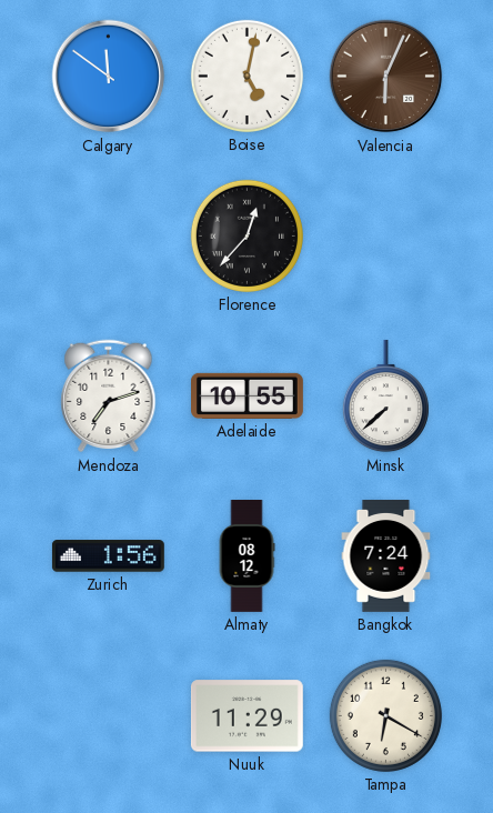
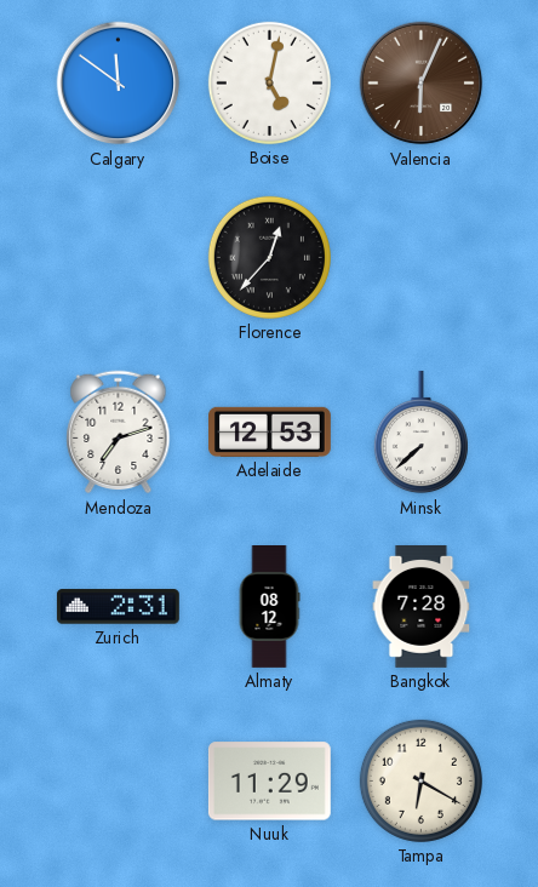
Adelaide: 10:55 -> 12:53
Zurich: 1:56 -> 2:31
Bangkok: 7:24 -> 7:28
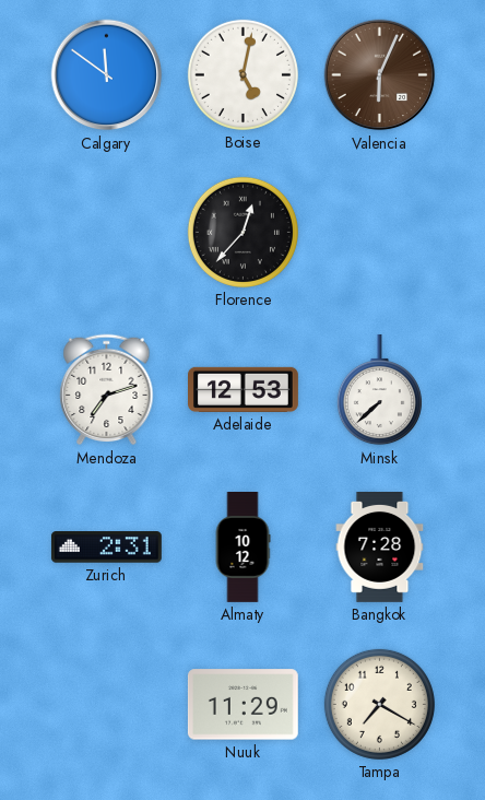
Almaty: 08:12 -> 10:12
Tampa: 6:20 -> 7:20
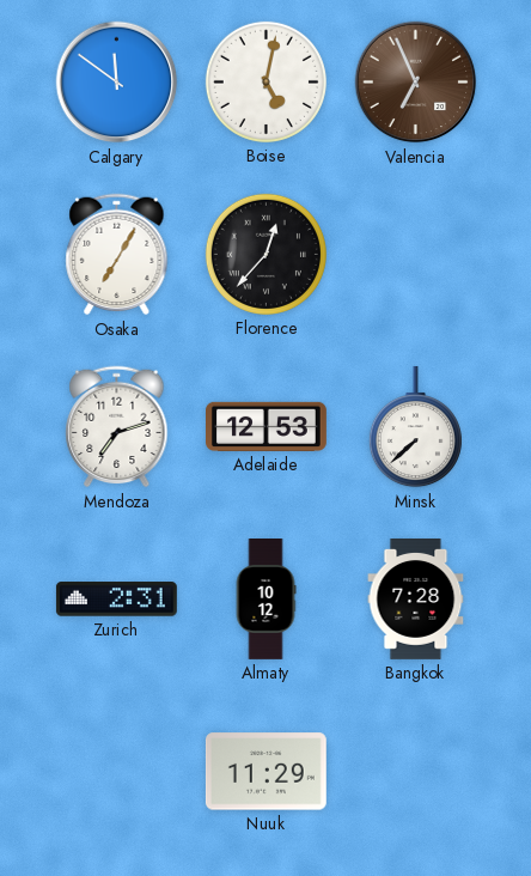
Valencia: 6:04 -> 6:56
Osaka: none -> 7:05
Tampa: 7:20 -> none
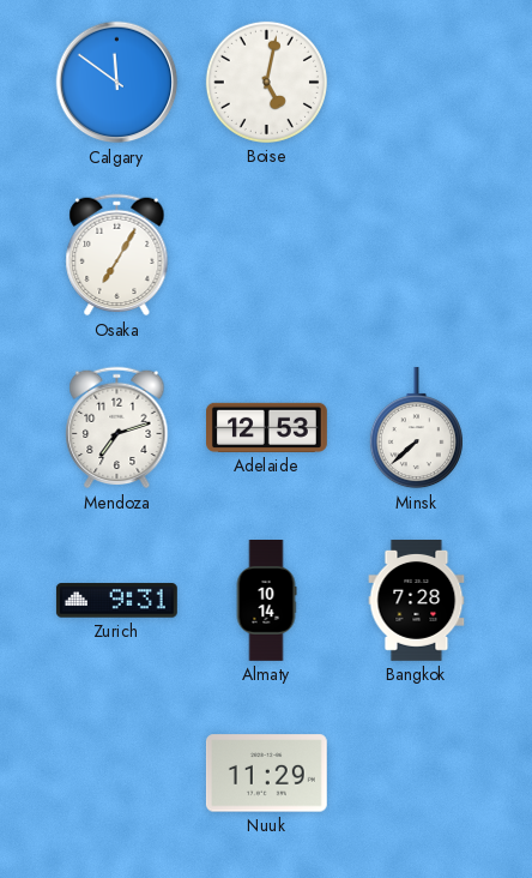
Valencia: 6:56 -> none
Florence: 12:37 -> none
Zurich: 2:31 -> 9:31
Almaty: 10:12 -> 10:14
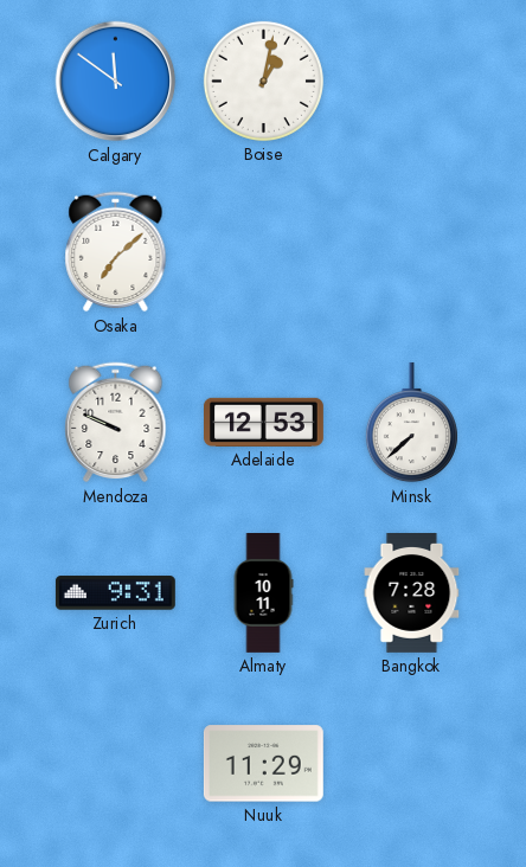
Boise: 5:02 -> 1:02
Osaka: 7:05 -> 7:08
Mendoza: 7:12 -> 9:49
Almaty: 10:14 -> 10:11
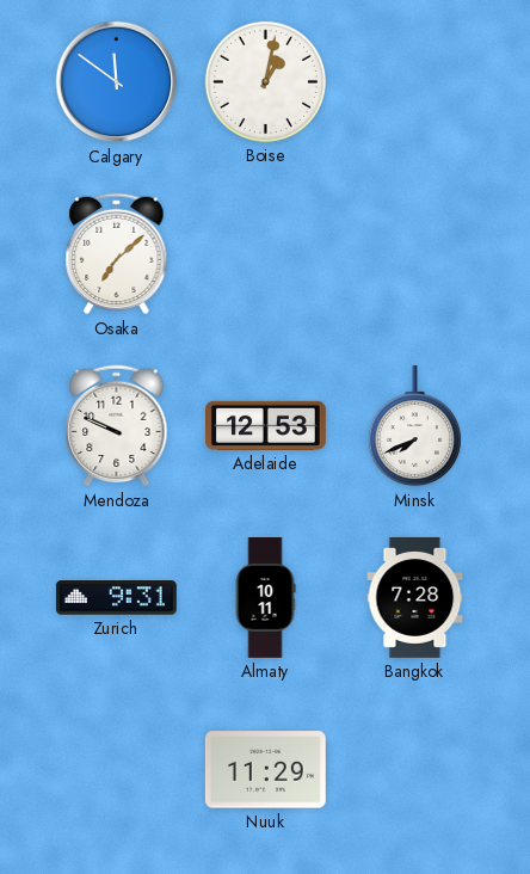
Minsk: 7:38 -> 7:41
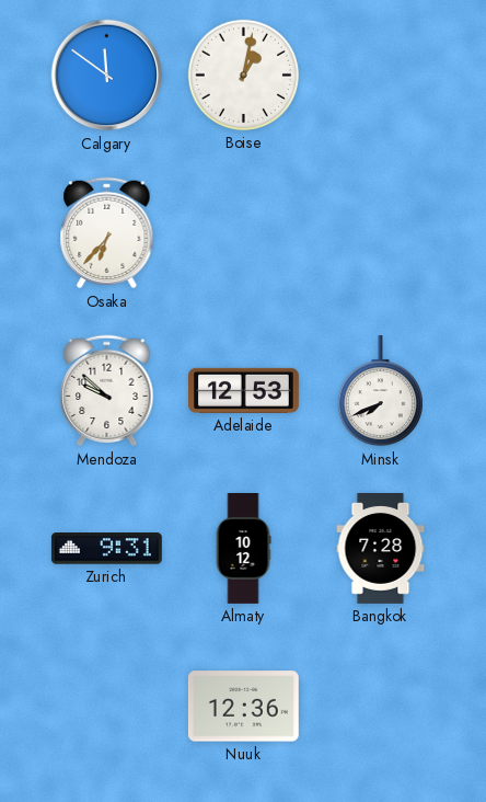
Osaka: 7:08 -> 6:37
Mendoza: 9:49 -> 9:52
Almaty: 10:11 -> 10:12
Nuuk: 11:29 -> 12:36
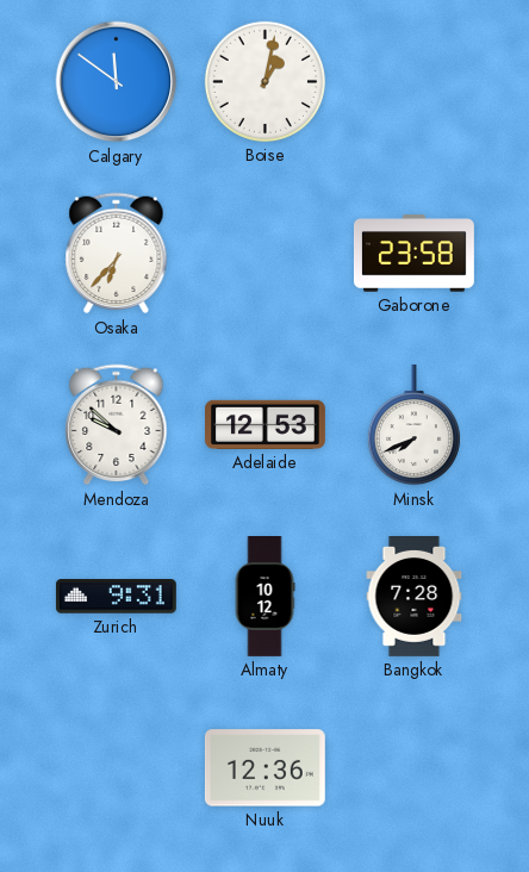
Gaborone: none -> 23:58
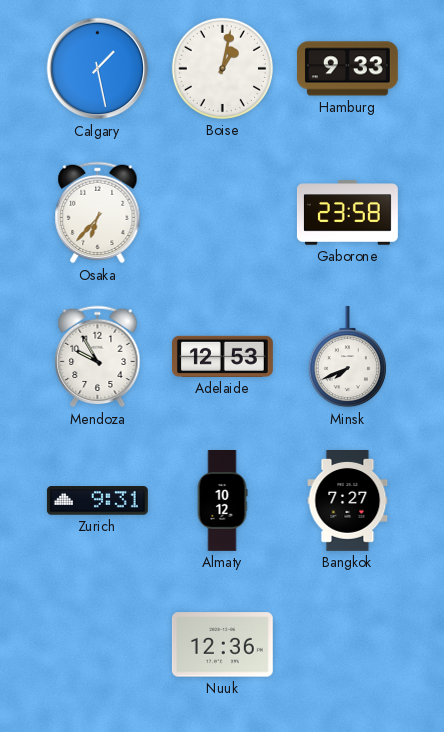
Calgary: 11:51 -> 1:28
Hamburg: none -> 9:33
Mendoza: 9:52 -> 9:55
Bangkok: 7:28 -> 7:27
